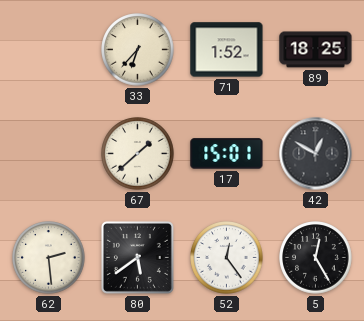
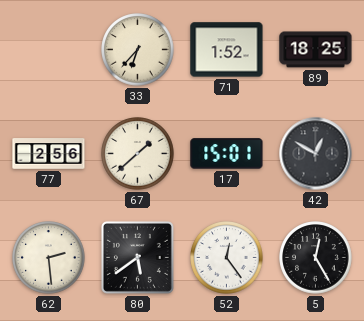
77: none -> 2:56
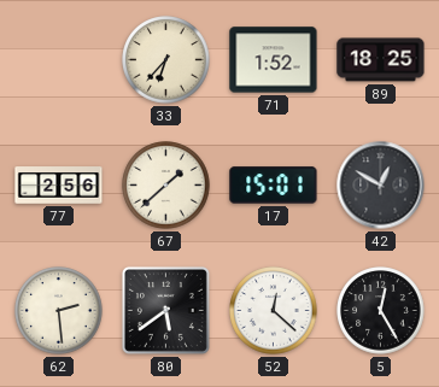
52: 12:24 -> 12:22
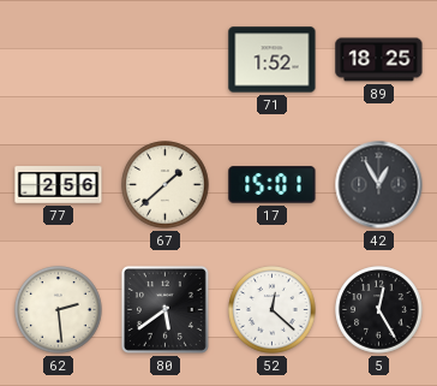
33: 6:37 -> none
42: 12:50 -> 12:55
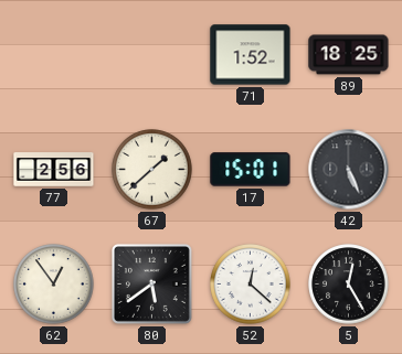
42: 12:55 -> 5:26
62: 2:29 -> 12:54
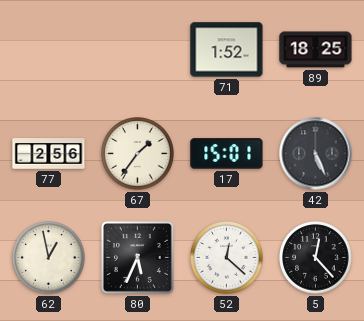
67: 1:38 -> 1:36
62: 12:54 -> 12:58
80: 5:39 -> 5:34
5: 12:25 -> 12:23
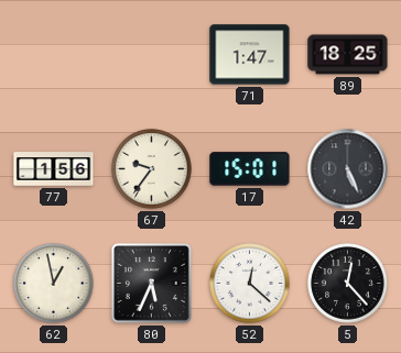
71: 1:52 -> 1:47
77: 2:56 -> 1:56
67: 1:36 -> 9:36
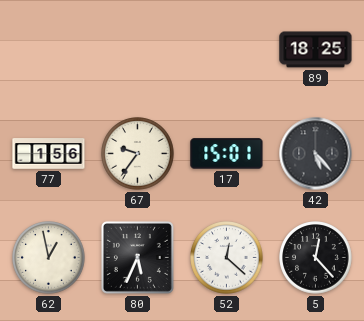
71: 1:47 -> none
42: 5:26 -> 5:23
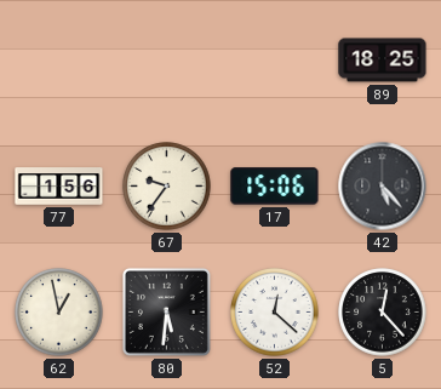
17: 15:01 -> 15:06
80: 5:34 -> 5:31
